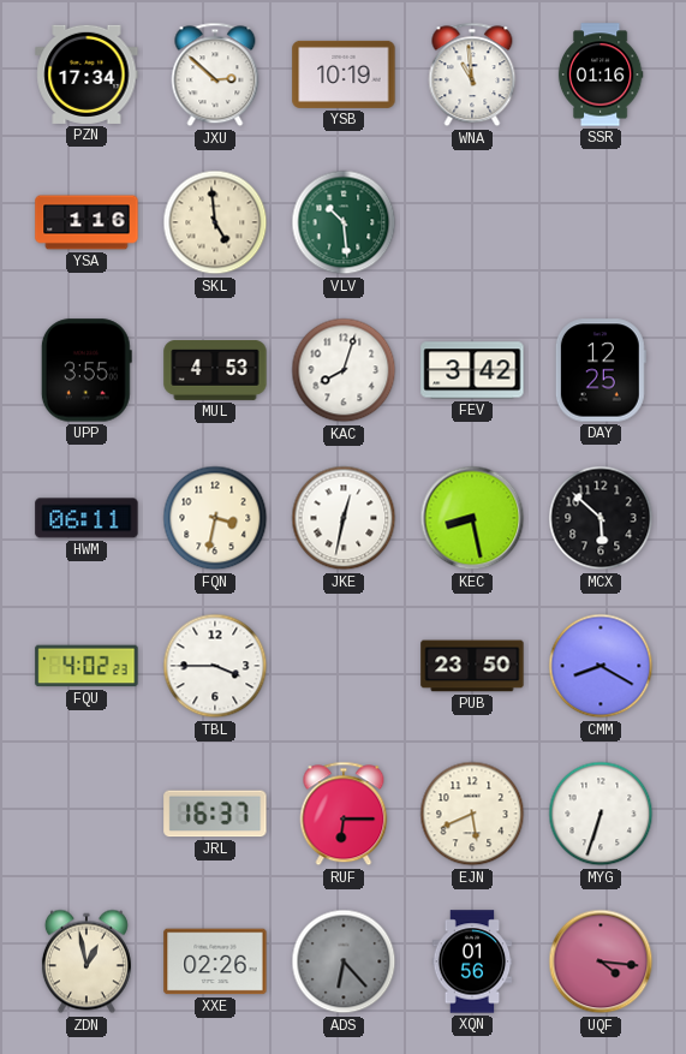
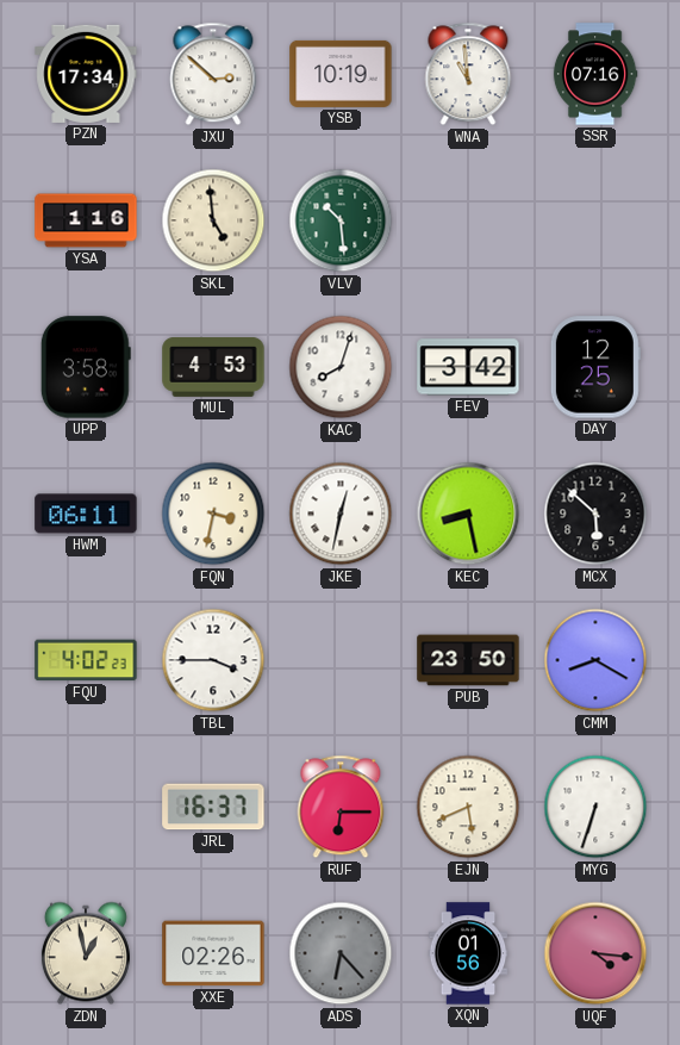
SSR: 01:16 -> 07:16
UPP: 3:55 -> 3:58
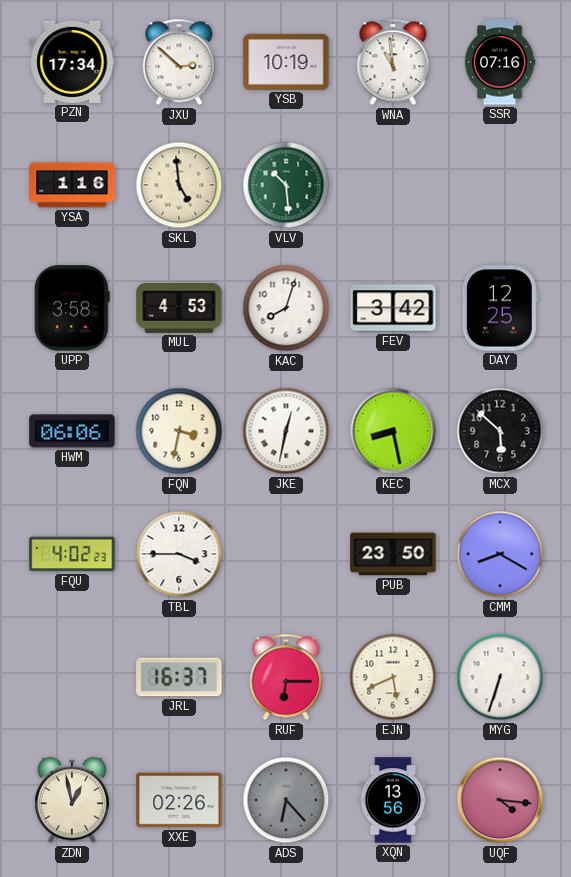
HWM: 06:11 -> 06:06
XQN: 01:56 -> 13:56
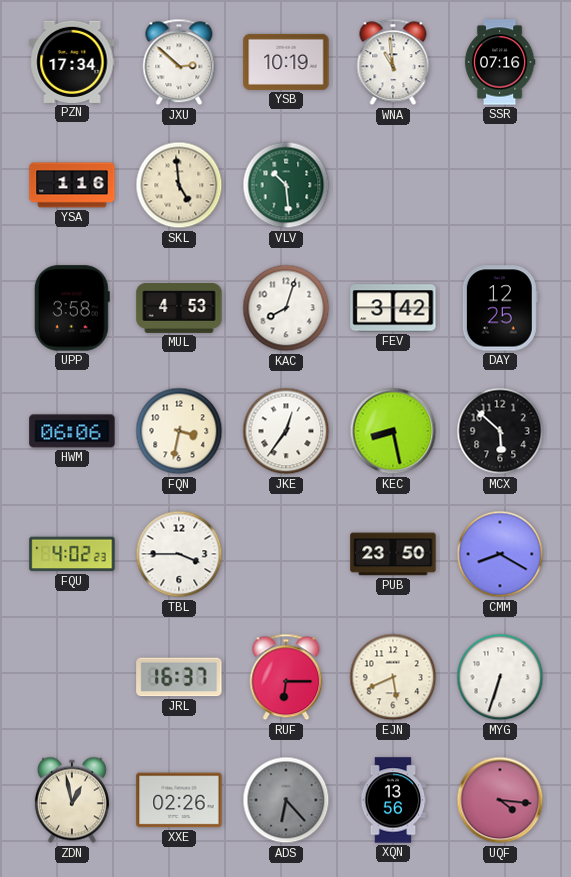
JKE: 12:32 -> 12:36
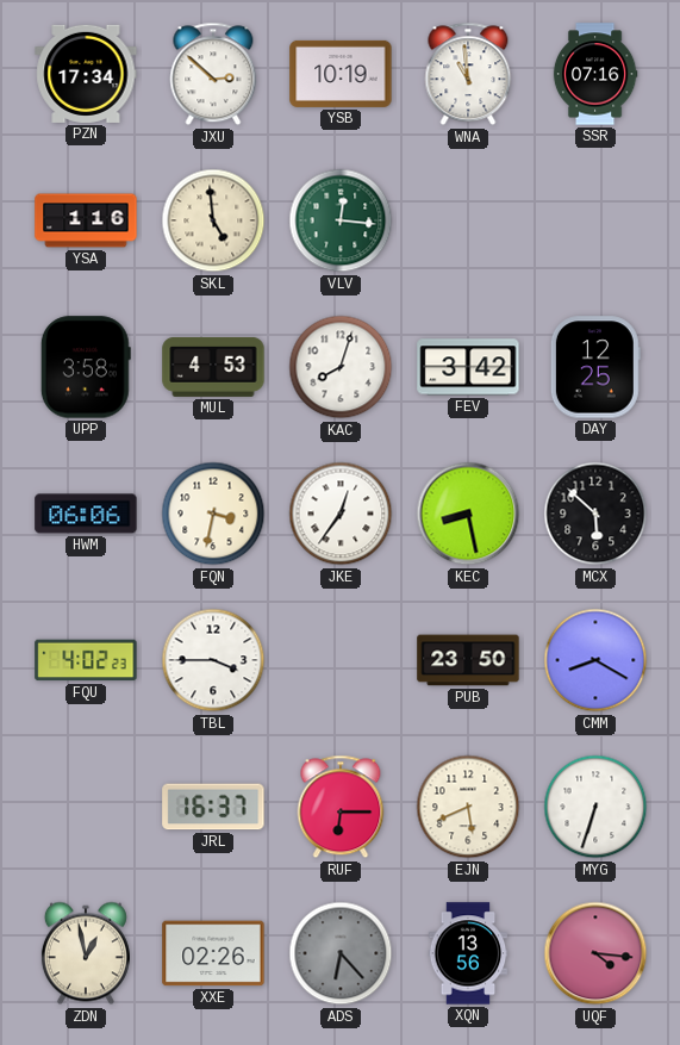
VLV: 10:29 -> 12:16
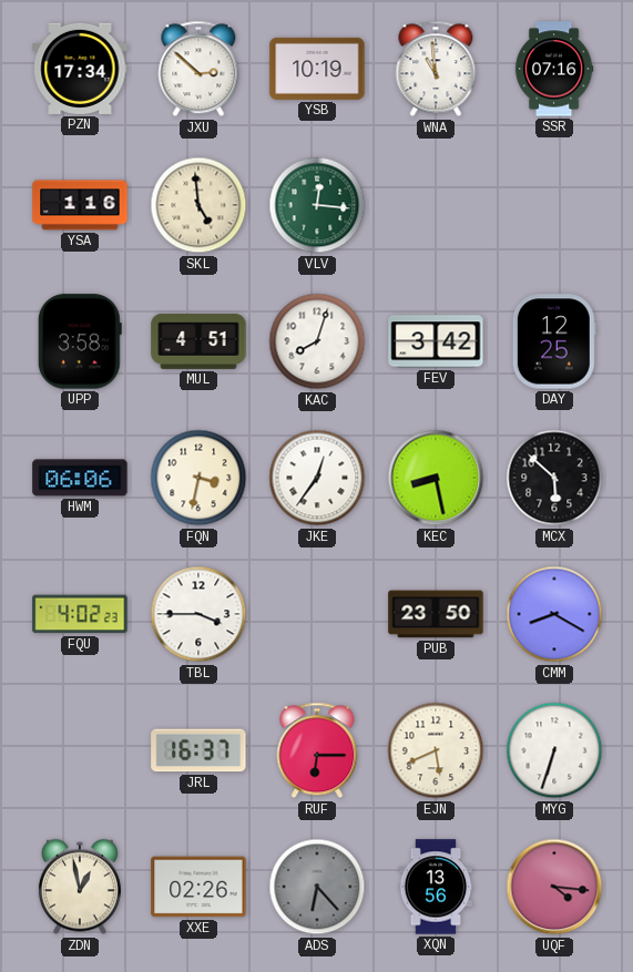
MUL: 4:53 -> 4:51
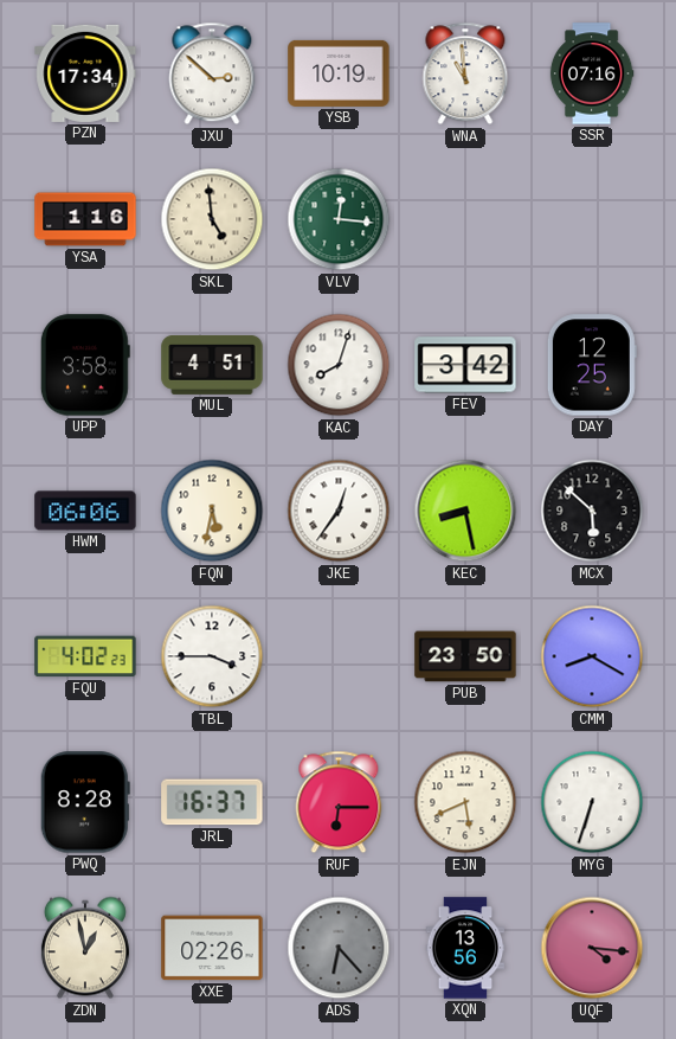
FQN: 3:32 -> 5:32
PWQ: none -> 8:28
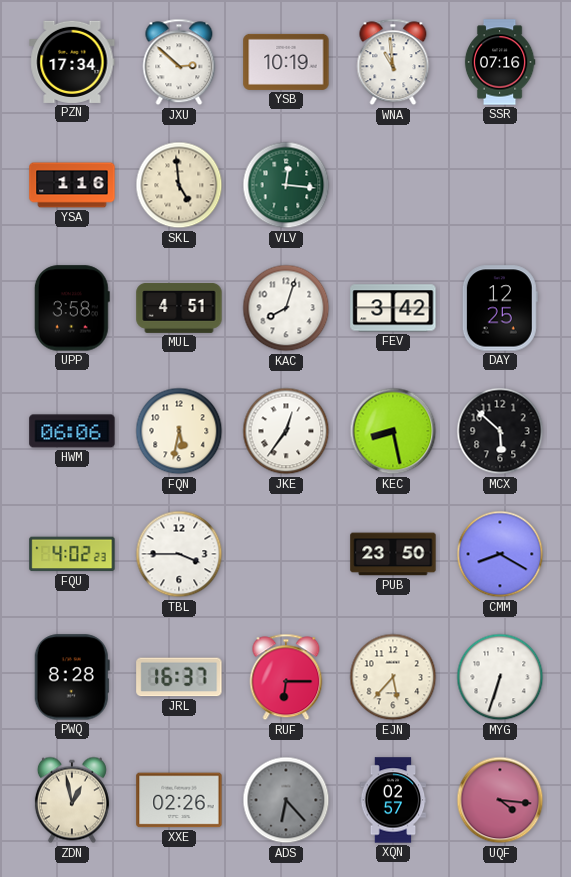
EJN: 5:41 -> 5:37
XQN: 13:56 -> 02:57
